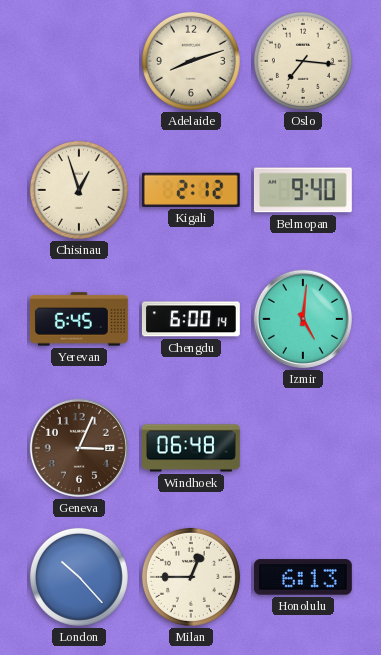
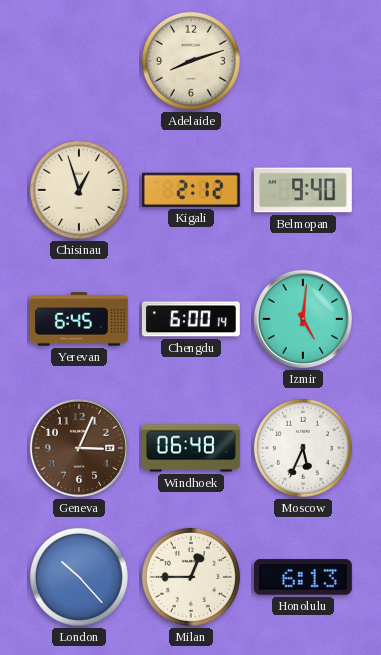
Oslo: 7:16 -> none
Moscow: none -> 5:34
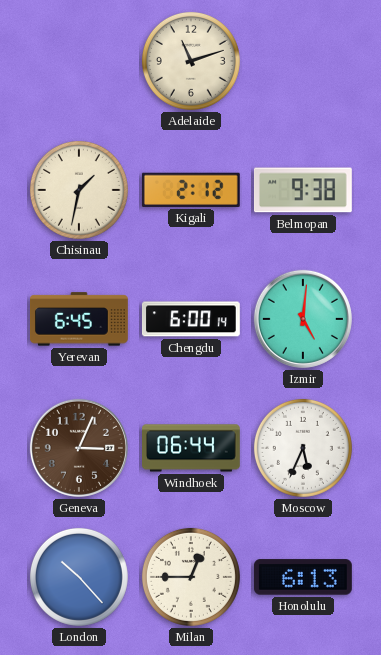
Adelaide: 8:12 -> 11:12
Chisinau: 12:57 -> 1:32
Belmopan: 9:40 -> 9:38
Windhoek: 06:48 -> 06:44
